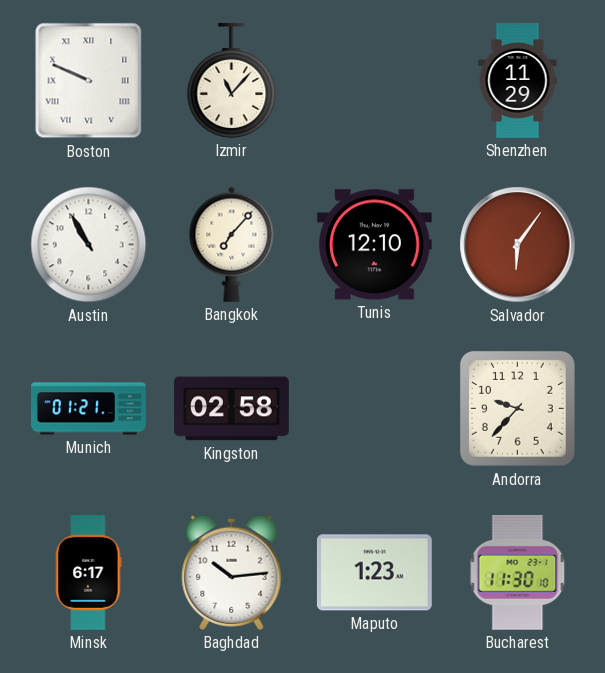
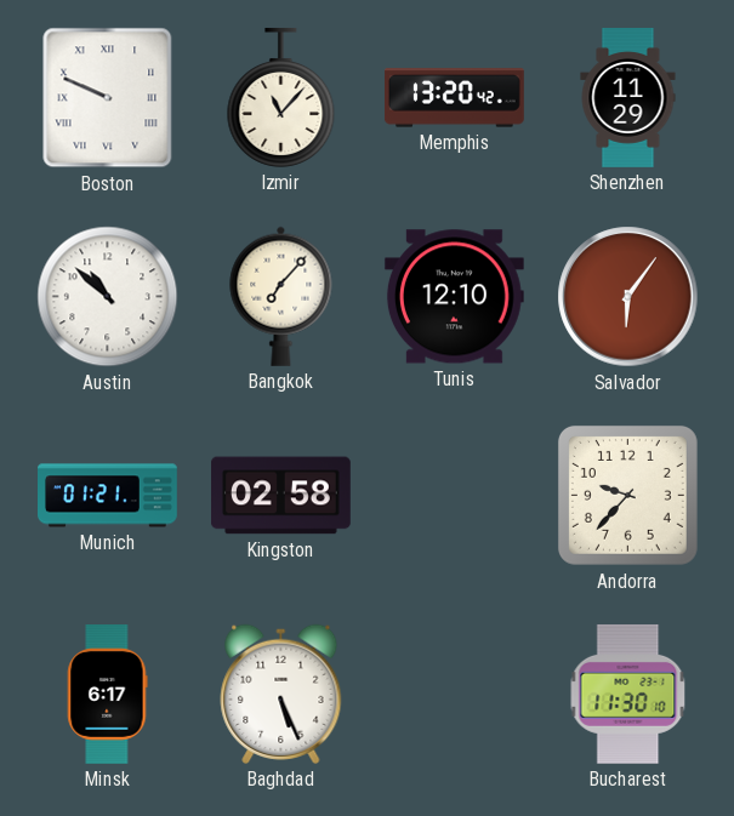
Memphis: none -> 13:20
Austin: 10:55 -> 10:52
Baghdad: 10:14 -> 5:26
Maputo: 1:23 -> none
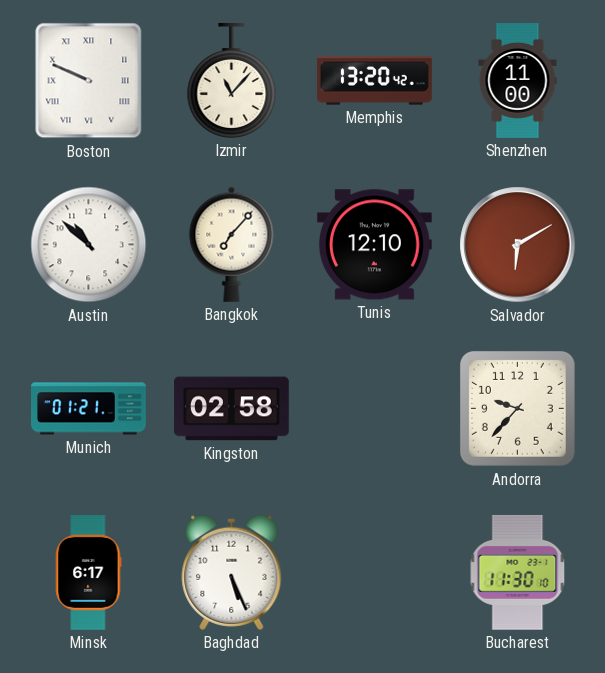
Shenzhen: 11:29 -> 11:00
Salvador: 6:06 -> 6:10
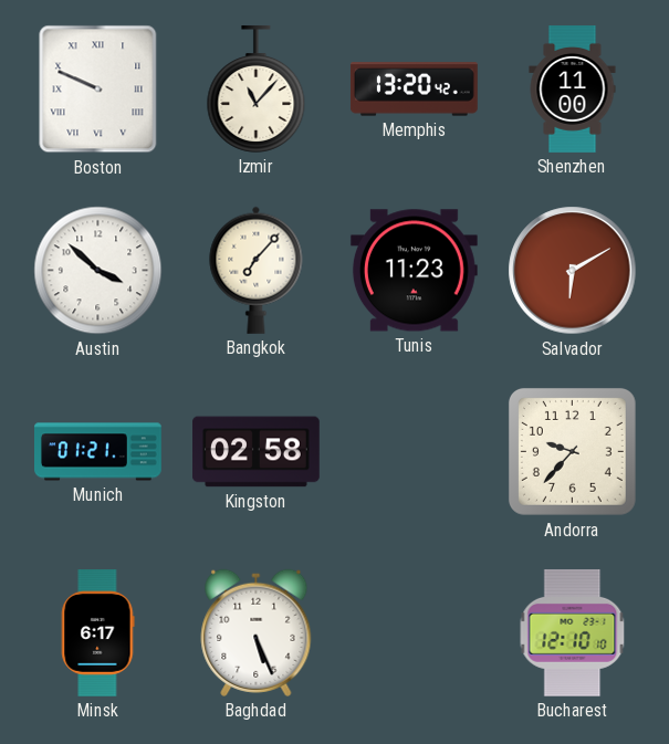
Austin: 10:52 -> 3:52
Tunis: 12:10 -> 11:23
Bucharest: 11:30 -> 12:10
